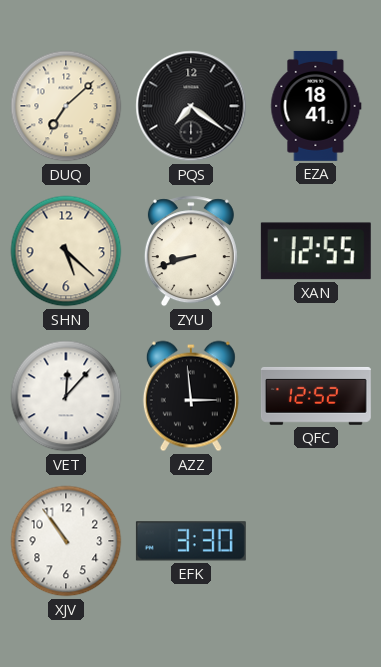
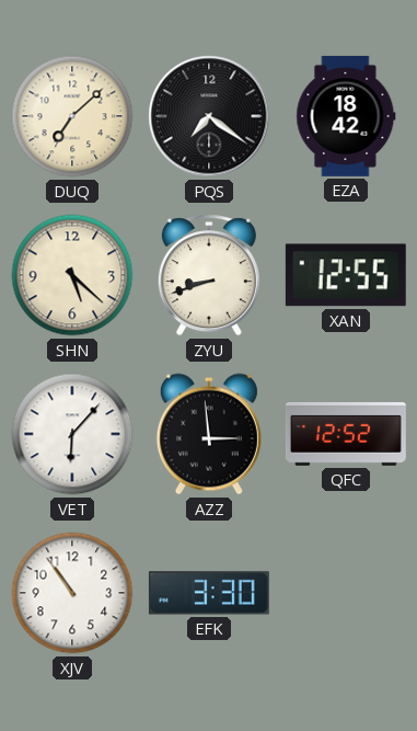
EZA: 18:41 -> 18:42
VET: 12:07 -> 6:07
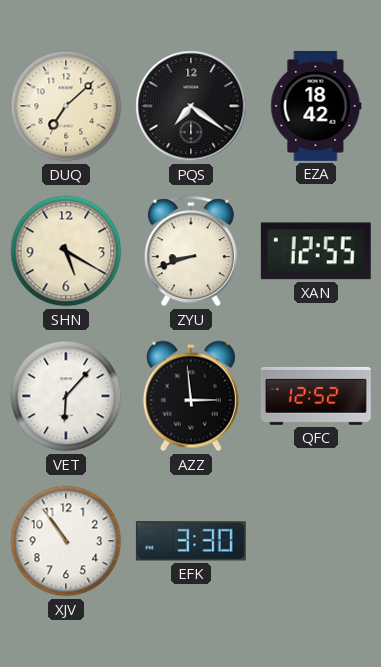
SHN: 5:22 -> 5:20
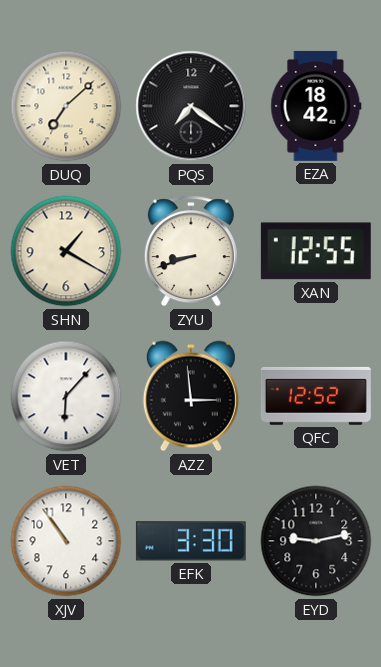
SHN: 5:20 -> 1:20
EYD: none -> 9:13
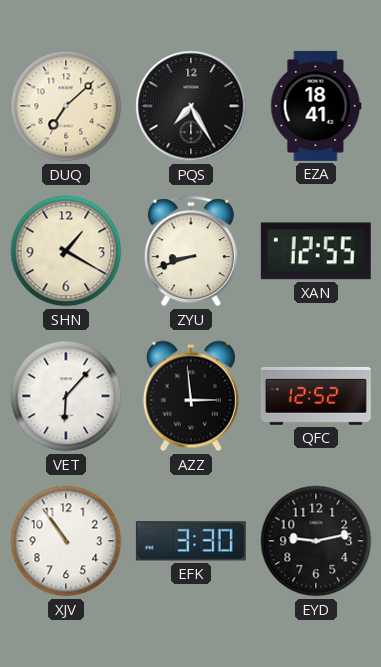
PQS: 7:21 -> 7:25
EZA: 18:42 -> 18:41
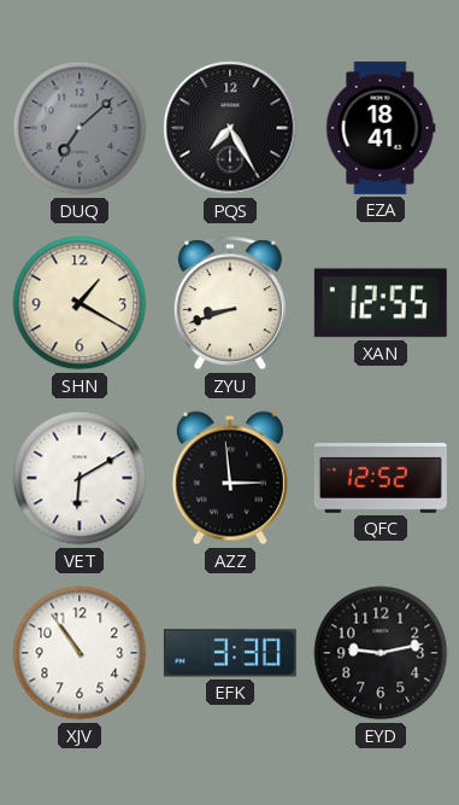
DUQ dial: cream -> grey
VET: 6:07 -> 6:10
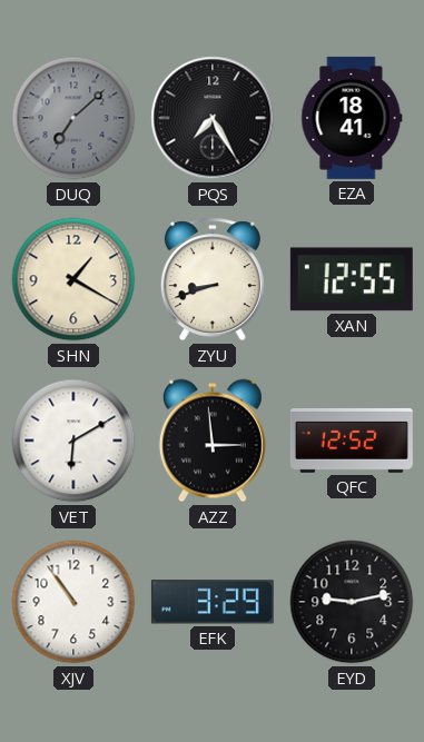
EFK: 3:30 -> 3:29
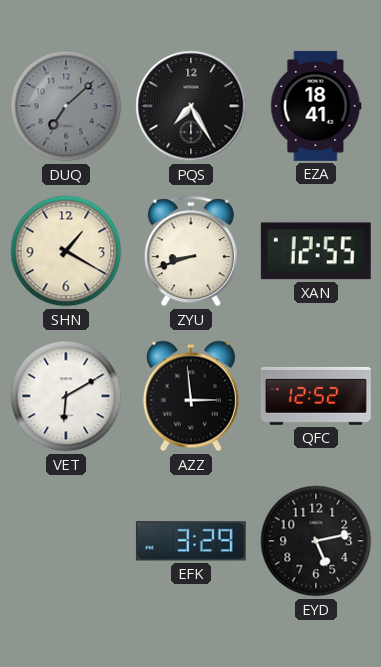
XJV: 10:54 -> none
EYD: 9:13 -> 5:13
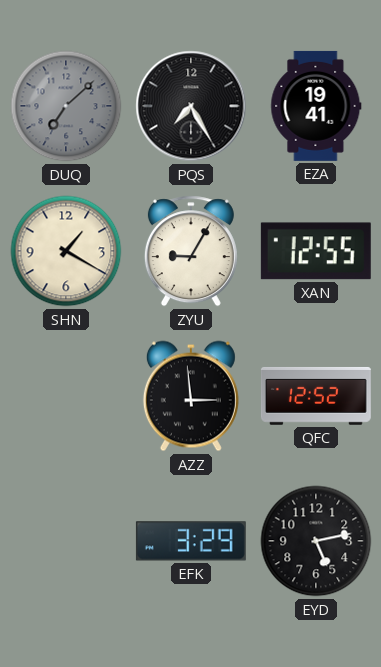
EZA: 18:41 -> 19:41
ZYU: 8:42 -> 9:05
VET: 6:10 -> none
